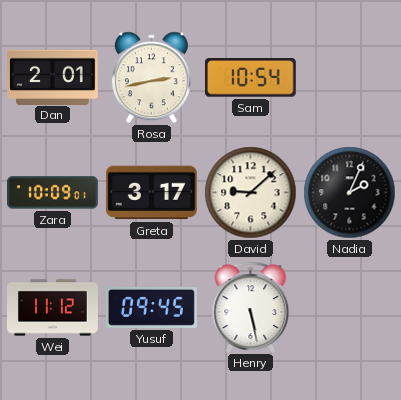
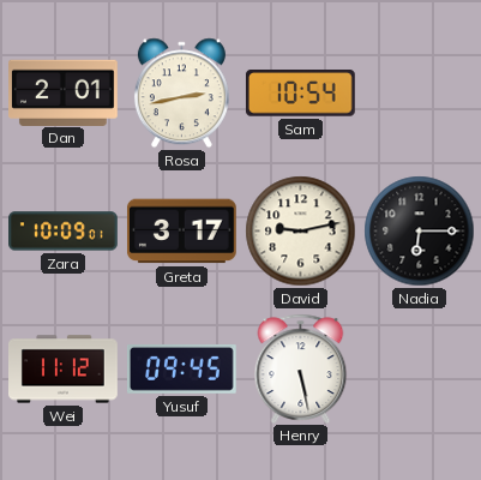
David: 9:08 -> 9:13
Nadia: 2:04 -> 6:15
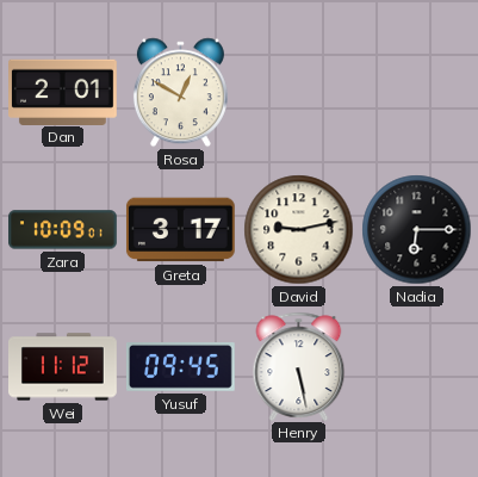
Rosa: 2:43 -> 12:50
Sam: 10:54 -> none
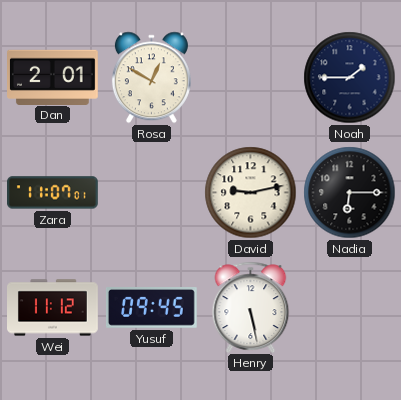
Noah: none -> 1:45
Zara: 10:09 -> 11:07
Greta: 3:17 -> none
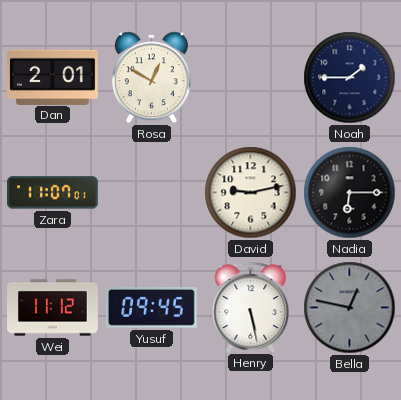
Bella: none -> 12:47
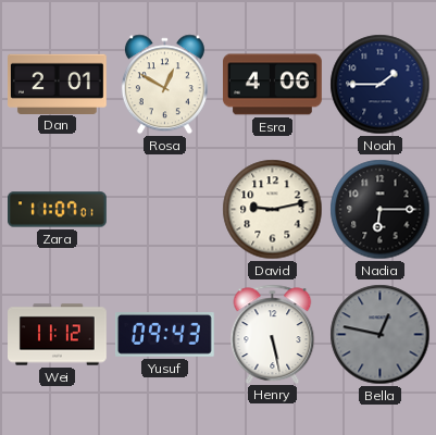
Esra: none -> 4:06
Yusuf: 09:45 -> 09:43
